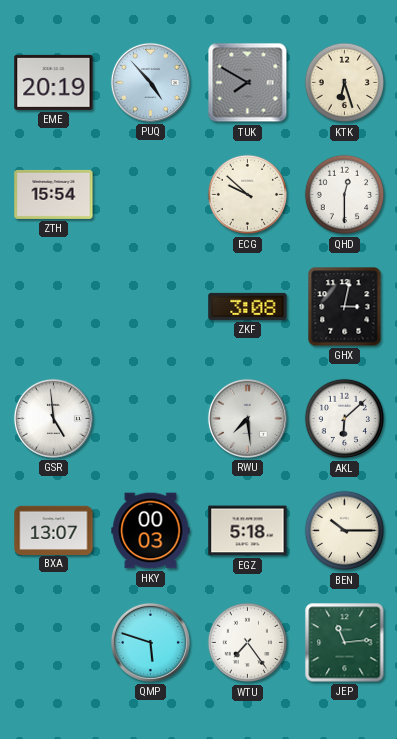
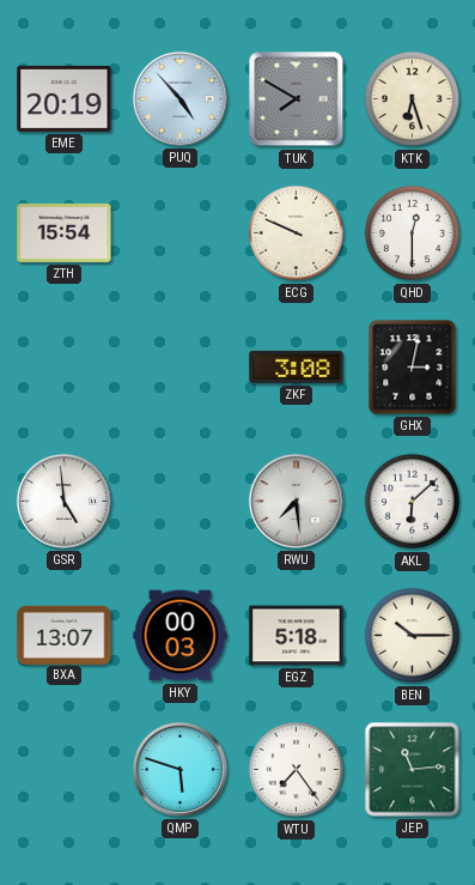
ECG: 9:52 -> 9:49
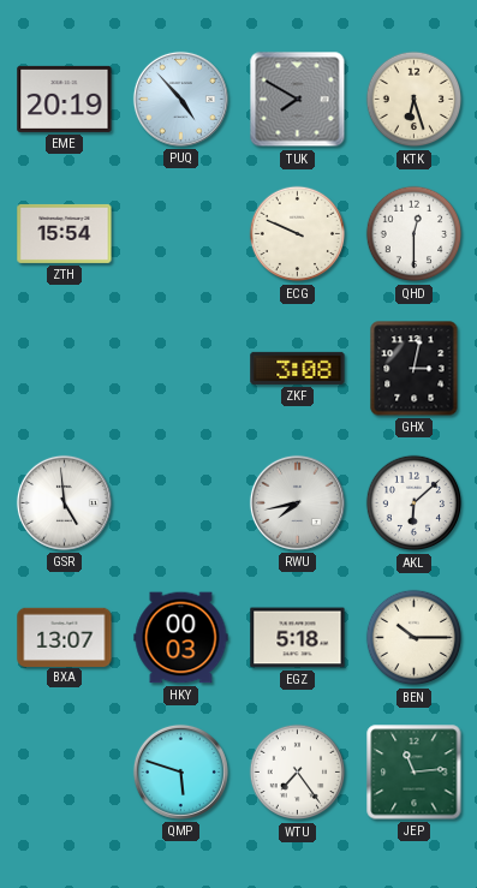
RWU: 7:29 -> 7:43
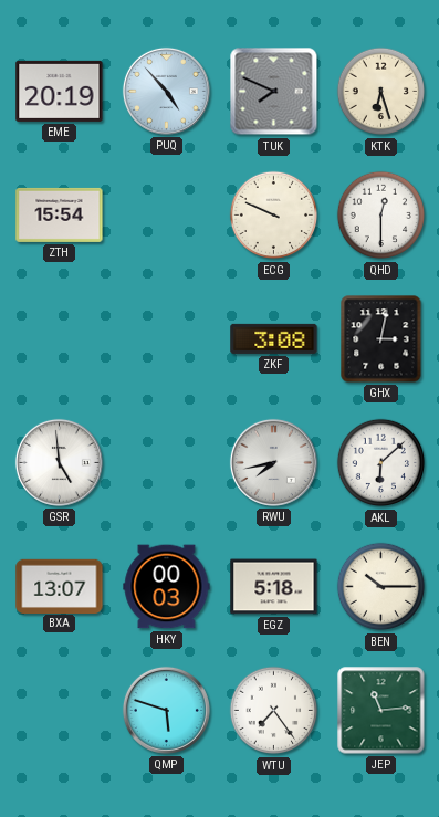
TUK: 7:50 -> 7:49
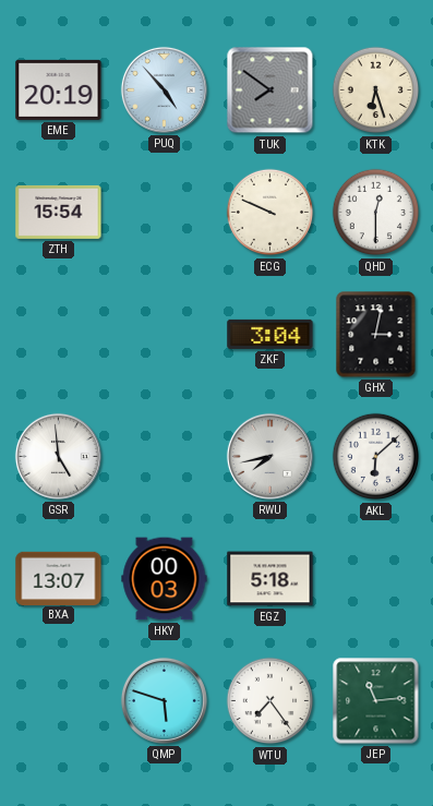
TUK: 7:49 -> 7:51
ZKF: 3:08 -> 3:04
BEN: 10:15 -> none
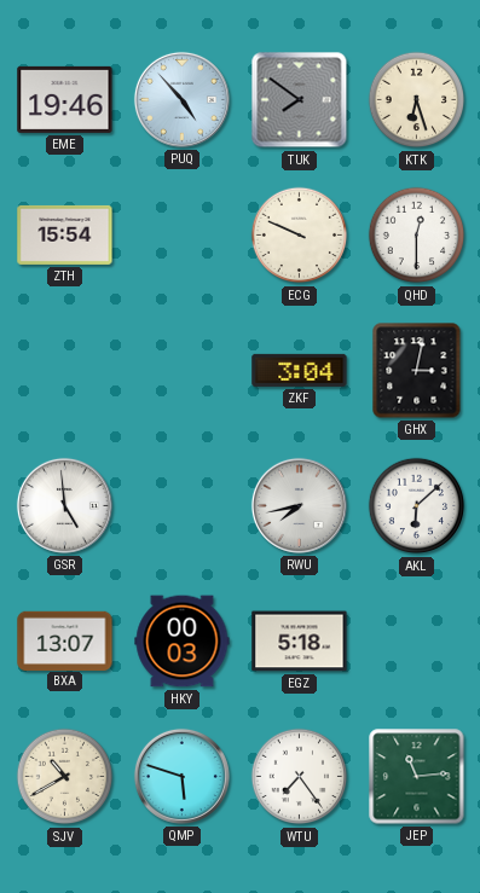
EME: 20:19 -> 19:46
SJV: none -> 10:40
